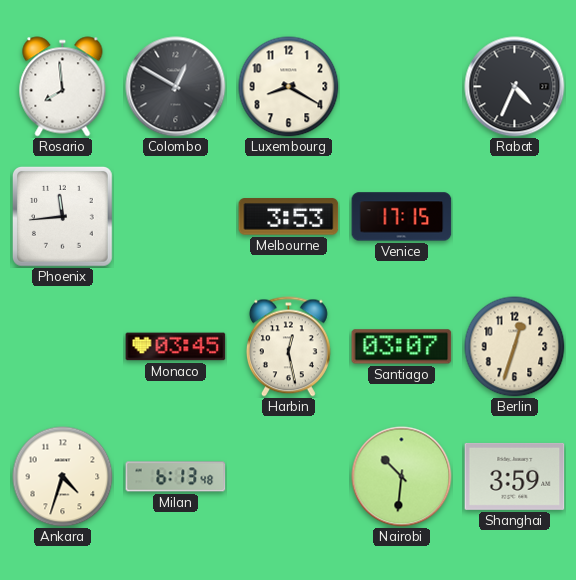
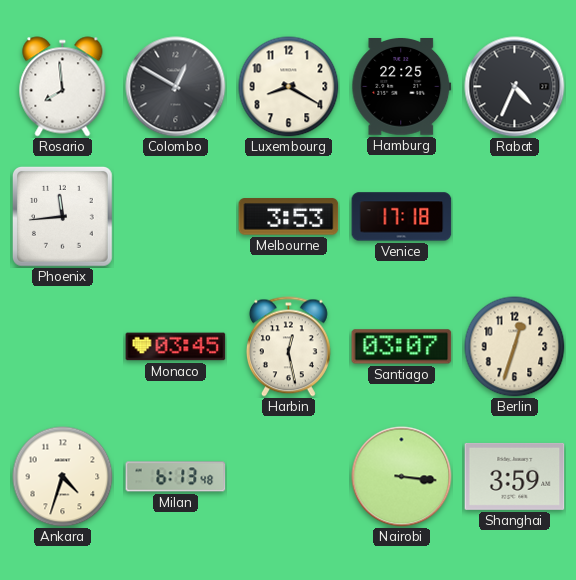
Hamburg: none -> 22:25
Venice: 17:15 -> 17:18
Nairobi: 10:31 -> 3:16
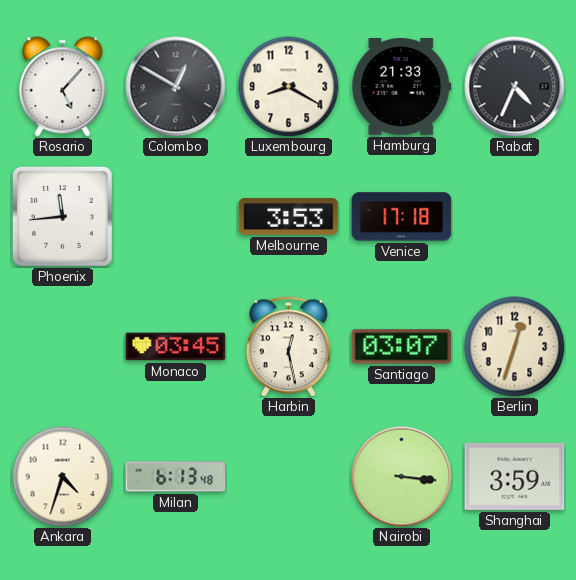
Rosario: 7:59 -> 5:07
Hamburg: 22:25 -> 21:33
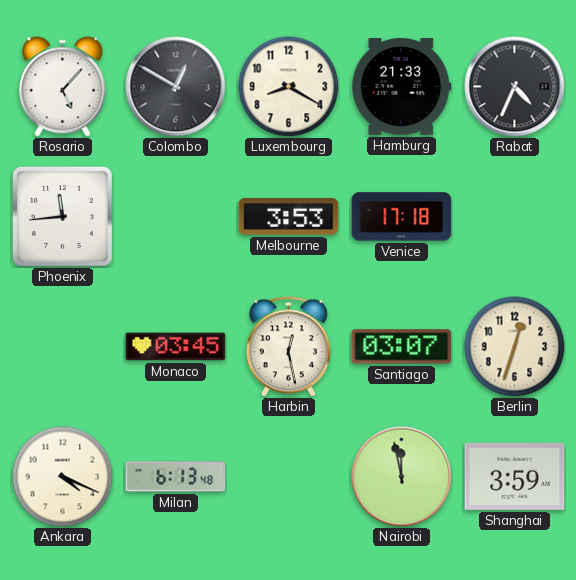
Ankara: 4:33 -> 4:19
Nairobi: 3:16 -> 11:58
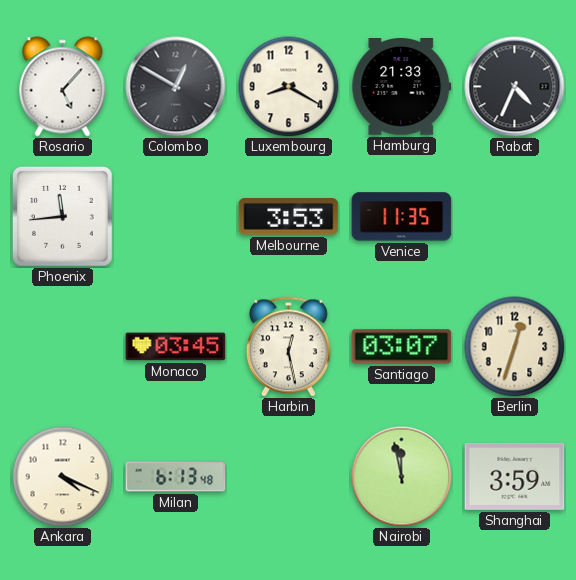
Venice: 17:18 -> 11:35
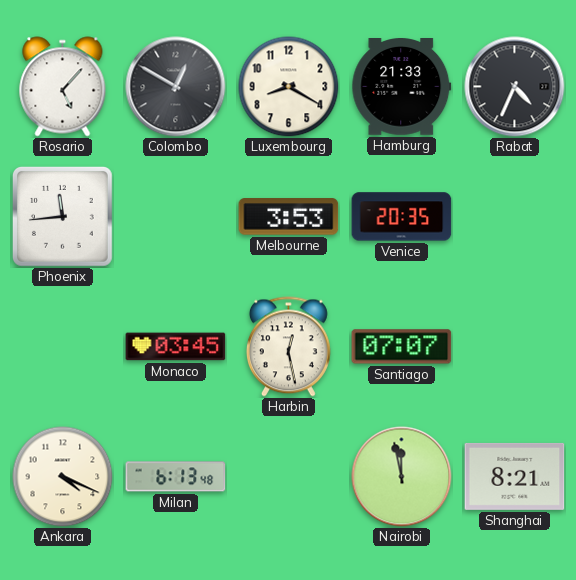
Venice: 11:35 -> 20:35
Santiago: 03:07 -> 07:07
Berlin: 12:33 -> none
Shanghai: 3:59 -> 8:21
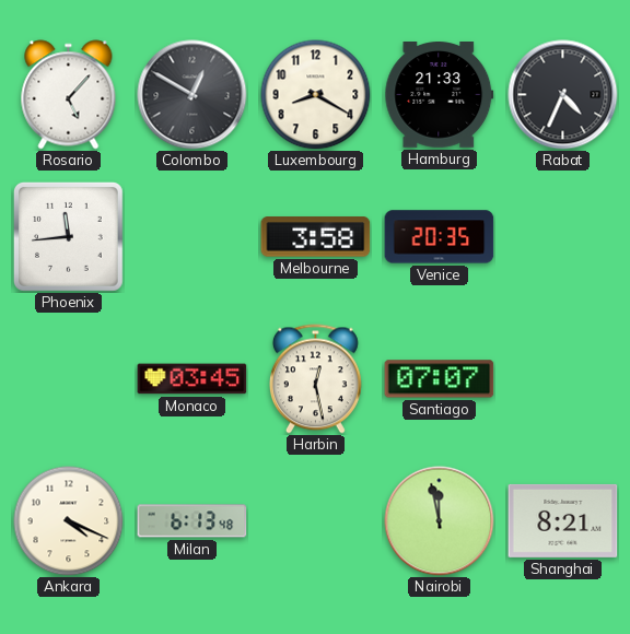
Melbourne: 3:53 -> 3:58
